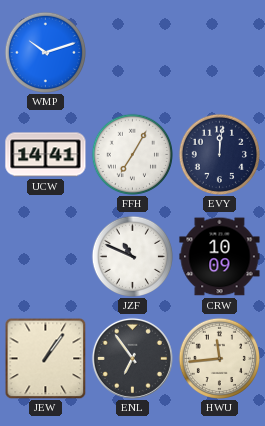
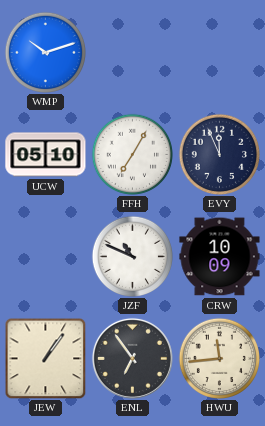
UCW: 14:41 -> 05:10
EVY: 12:01 -> 11:56
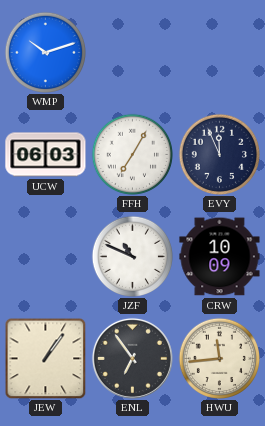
UCW: 05:10 -> 06:03
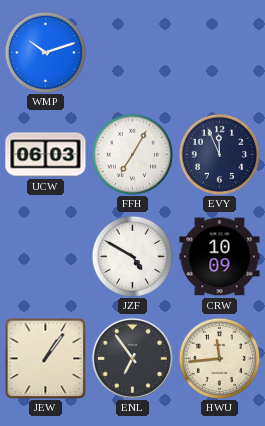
JZF: 10:49 -> 4:50
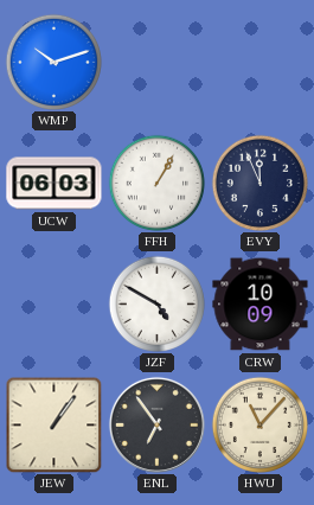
FFH: 7:05 -> 1:05
HWU: 11:44 -> 11:07
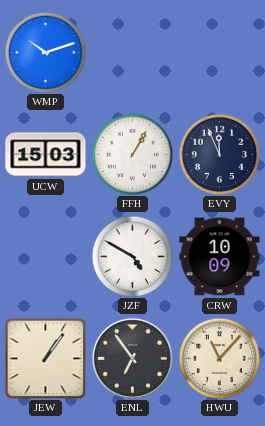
UCW: 06:03 -> 15:03
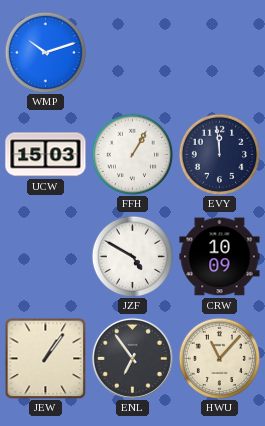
EVY: 11:56 -> 11:59
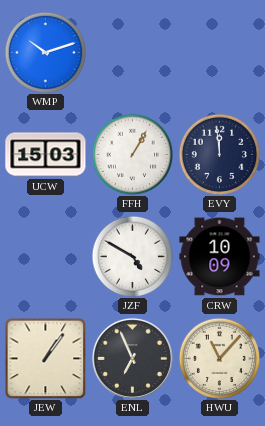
ENL: 6:54 -> 6:56
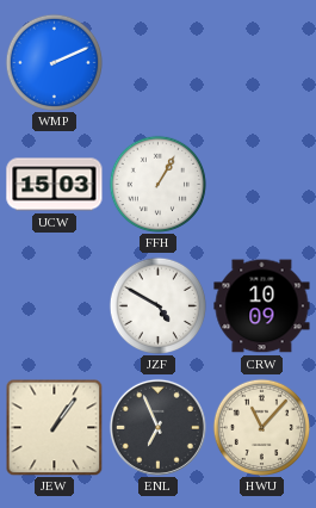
WMP: 10:12 -> 2:11
EVY: 11:59 -> none
